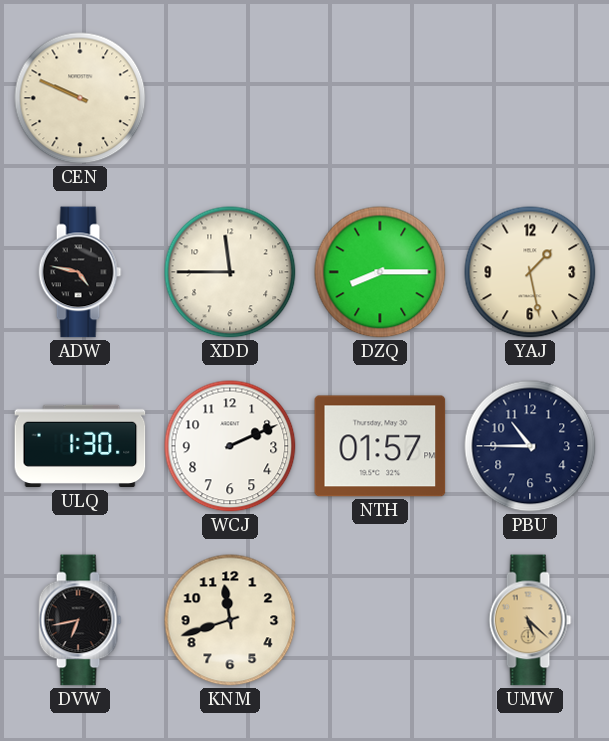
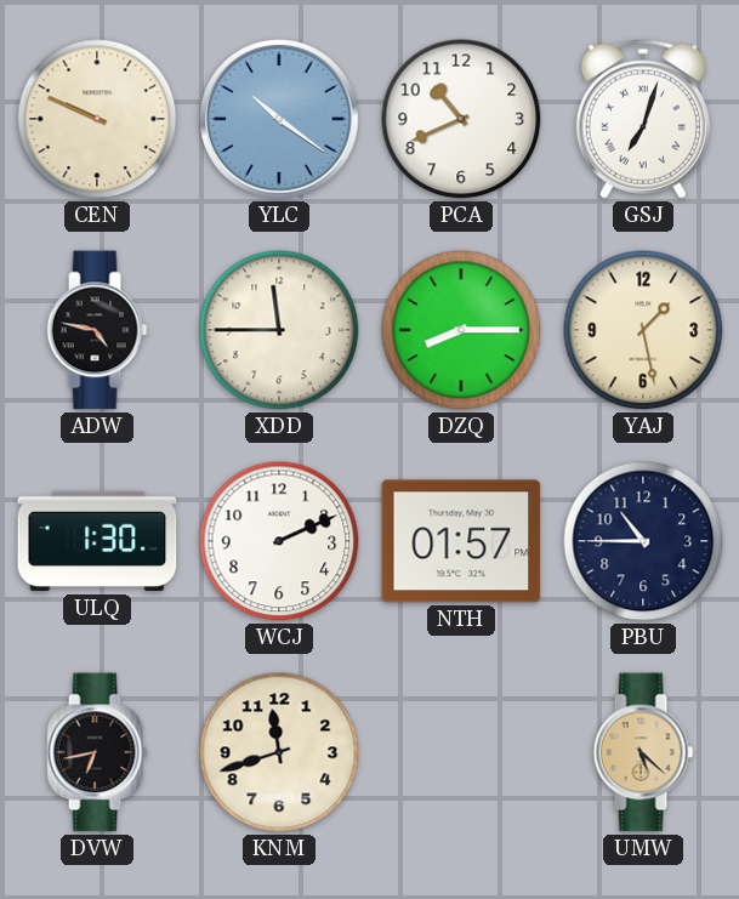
YLC: none -> 10:21
PCA: none -> 10:41
GSJ: none -> 7:03
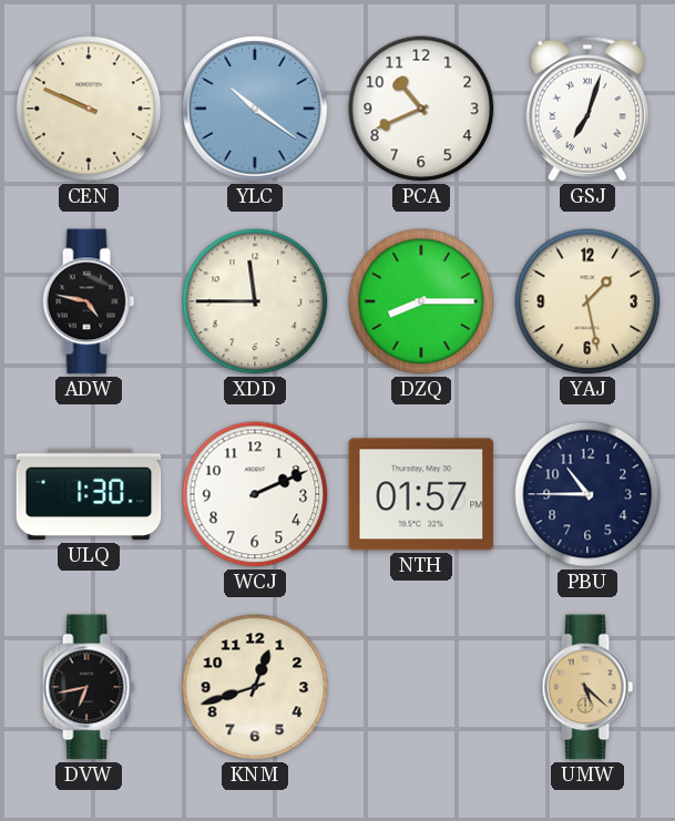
KNM: 11:42 -> 12:42
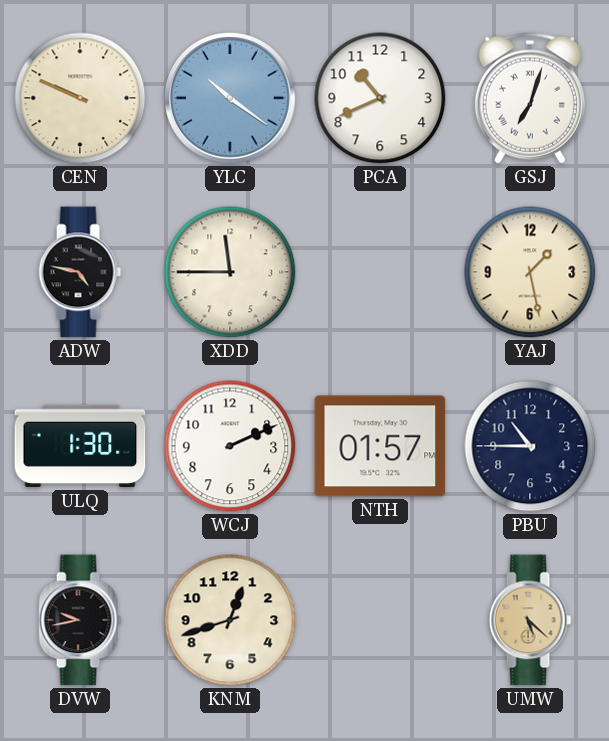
DZQ: 8:15 -> none
DVW: 6:43 -> 9:43
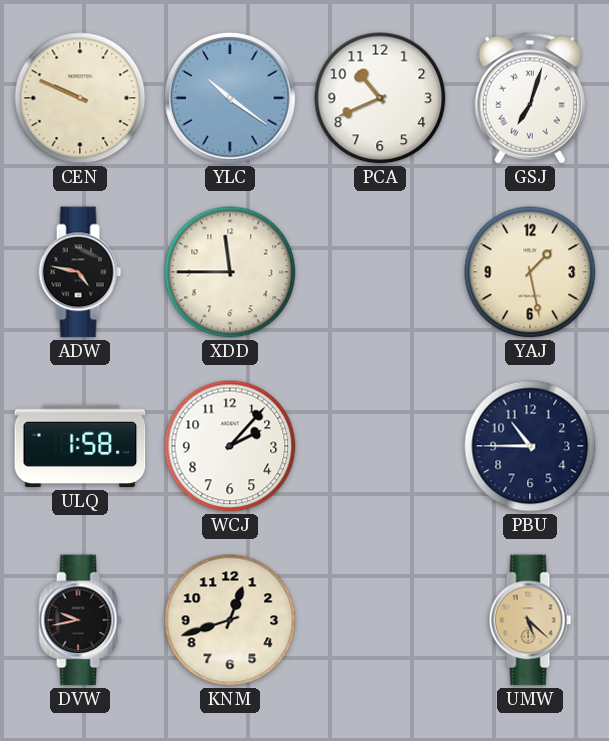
ULQ: 1:30 -> 1:58
WCJ: 2:11 -> 2:07
NTH: 01:57 -> none
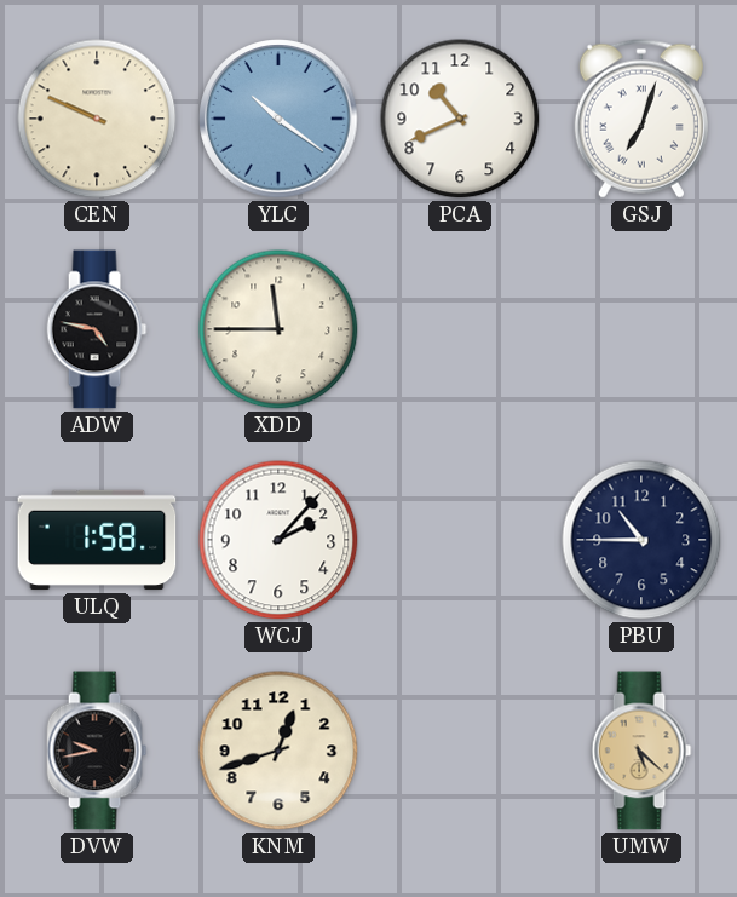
YAJ: 1:28 -> none
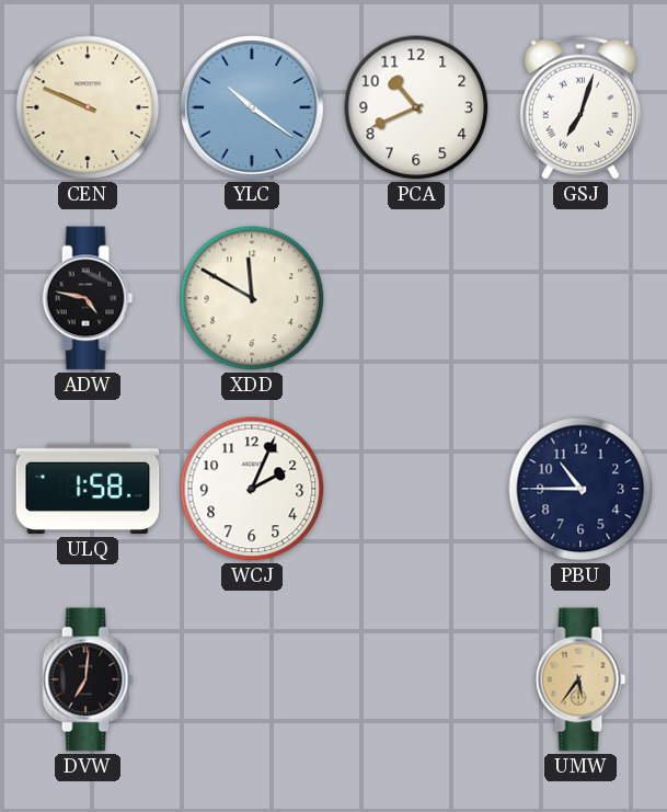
XDD: 11:45 -> 11:50
WCJ: 2:07 -> 2:04
DVW: 9:43 -> 7:01
KNM: 12:42 -> none
UMW: 5:22 -> 5:36
